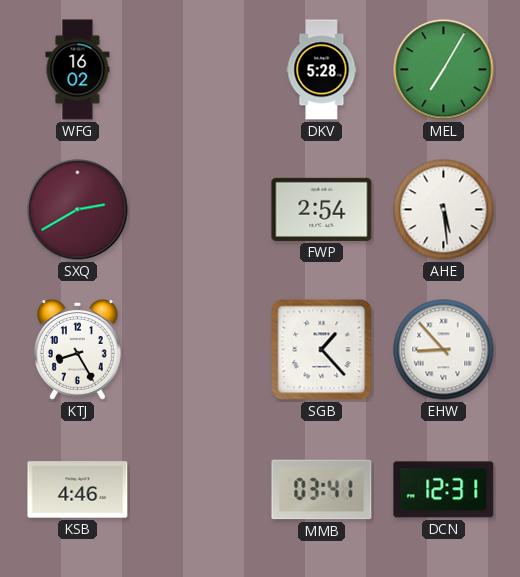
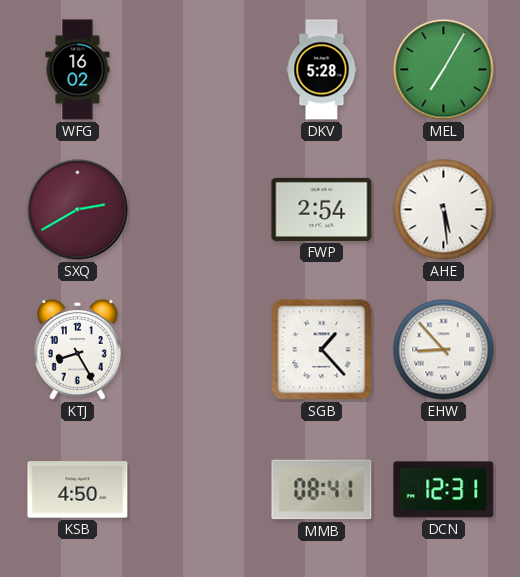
KSB: 4:46 -> 4:50
MMB: 03:41 -> 08:41
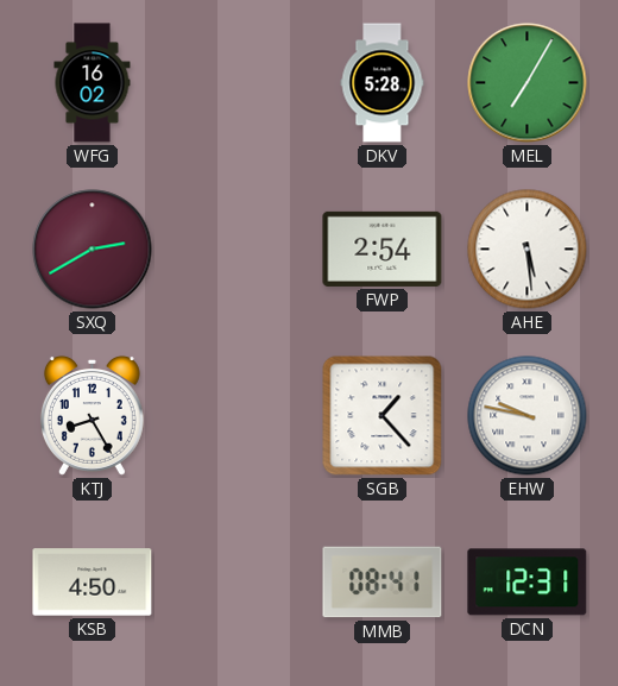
EHW: 8:53 -> 9:47
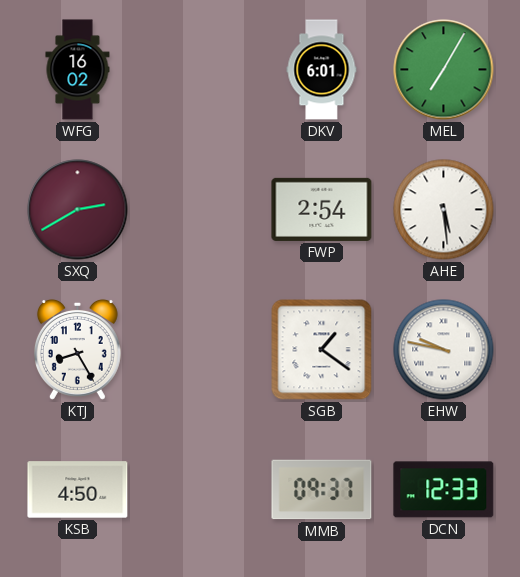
DKV: 5:28 -> 6:01
SGB: 1:23 -> 1:21
MMB: 08:41 -> 09:37
DCN: 12:31 -> 12:33
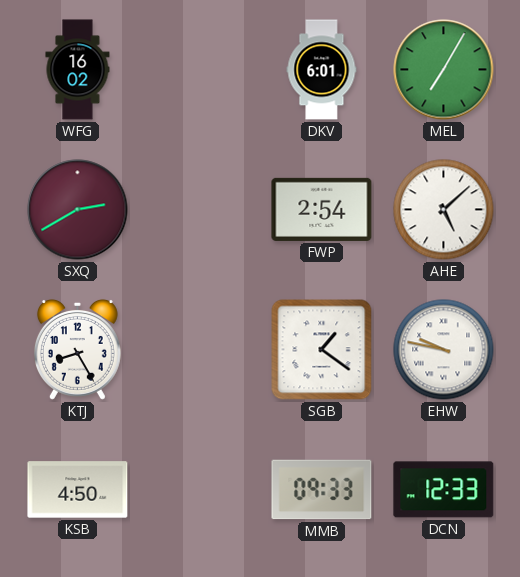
AHE: 5:29 -> 5:08
MMB: 09:37 -> 09:33
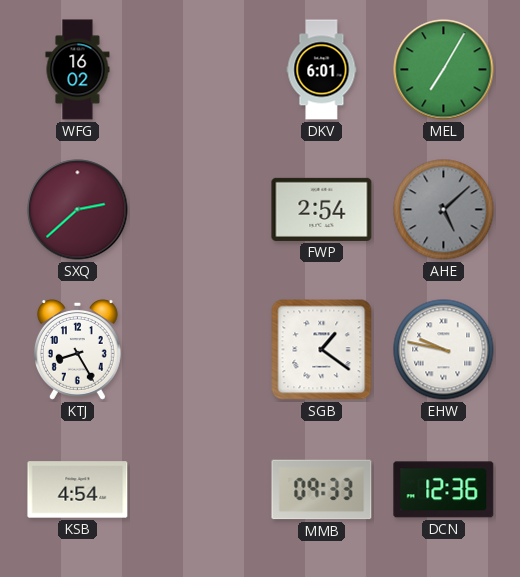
SXQ: 2:40 -> 2:38
AHE dial: white -> grey
KSB: 4:50 -> 4:54
DCN: 12:33 -> 12:36
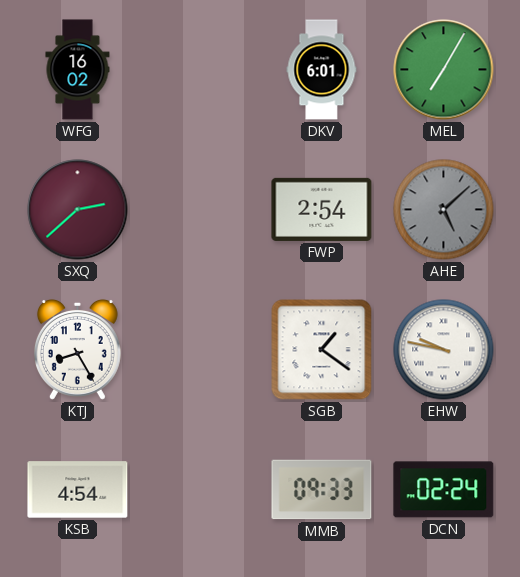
DCN: 12:36 -> 02:24
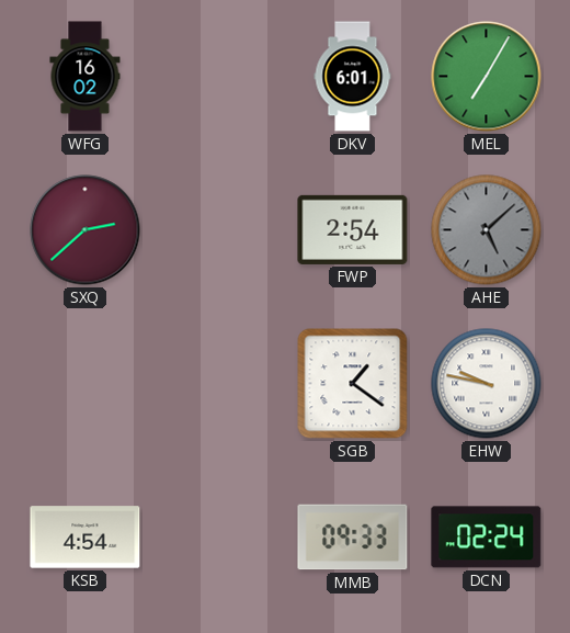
KTJ: 8:25 -> none
